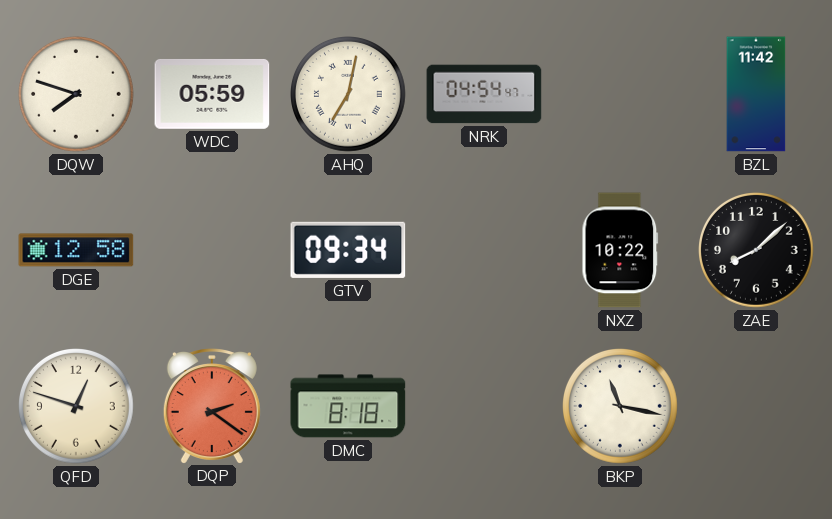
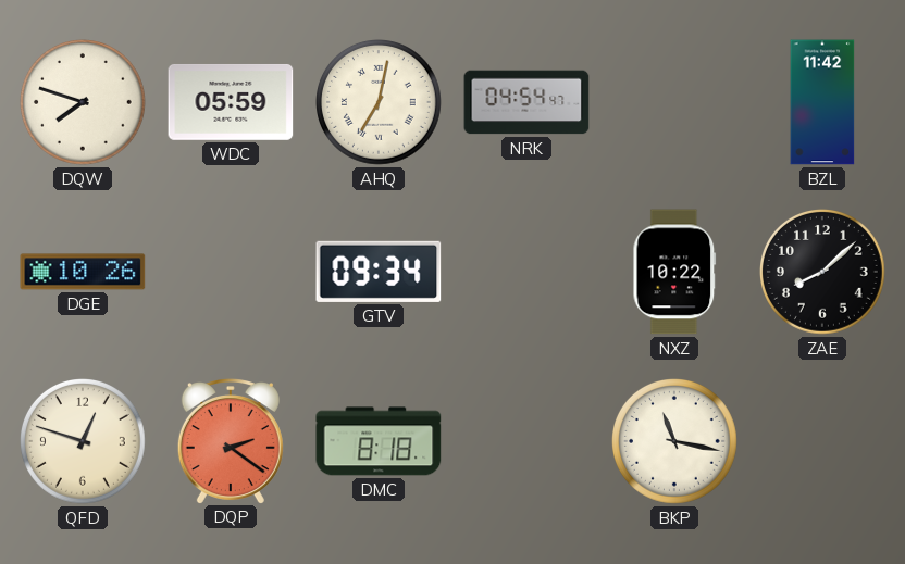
DGE: 12:58 -> 10:26
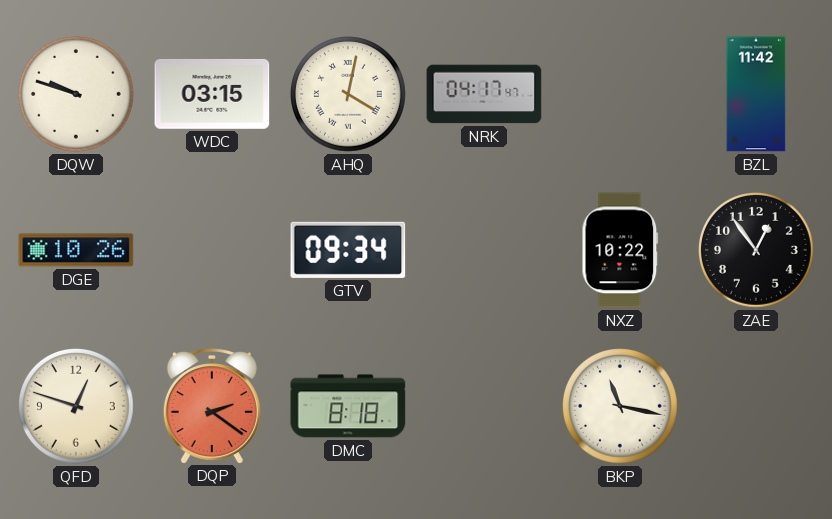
DQW: 7:48 -> 9:48
WDC: 05:59 -> 03:15
AHQ: 7:02 -> 4:02
NRK: 04:54 -> 04:17
ZAE: 8:08 -> 12:54
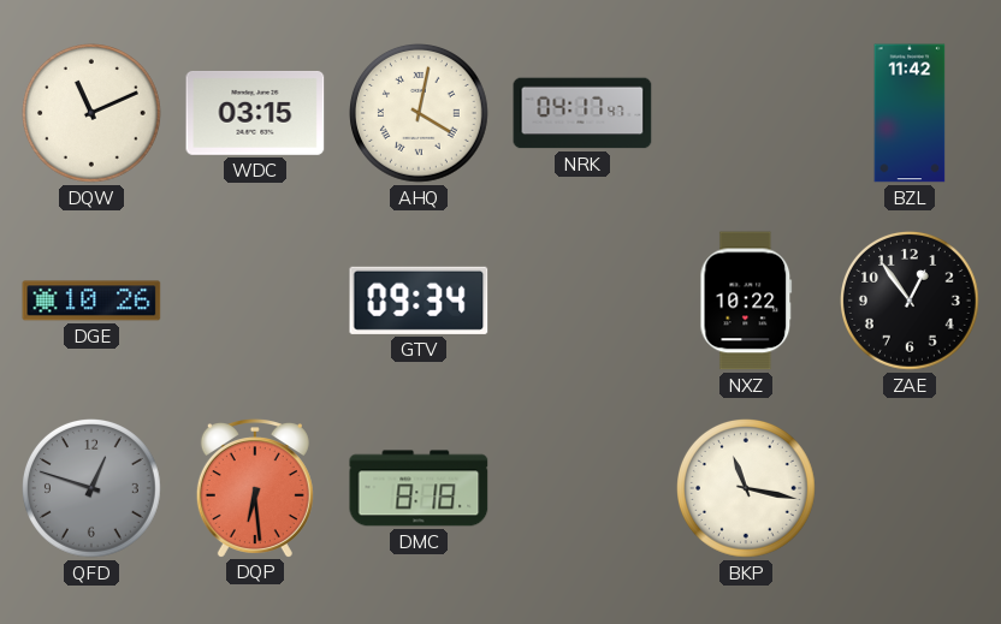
DQW: 9:48 -> 11:11
QFD dial: cream -> grey
DQP: 2:21 -> 6:29
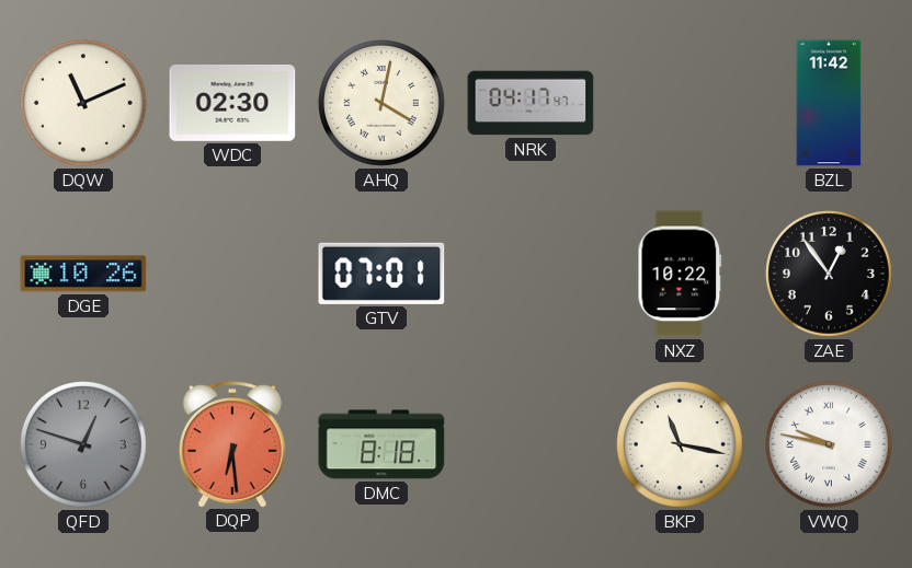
WDC: 03:15 -> 02:30
GTV: 09:34 -> 07:01
VWQ: none -> 9:47
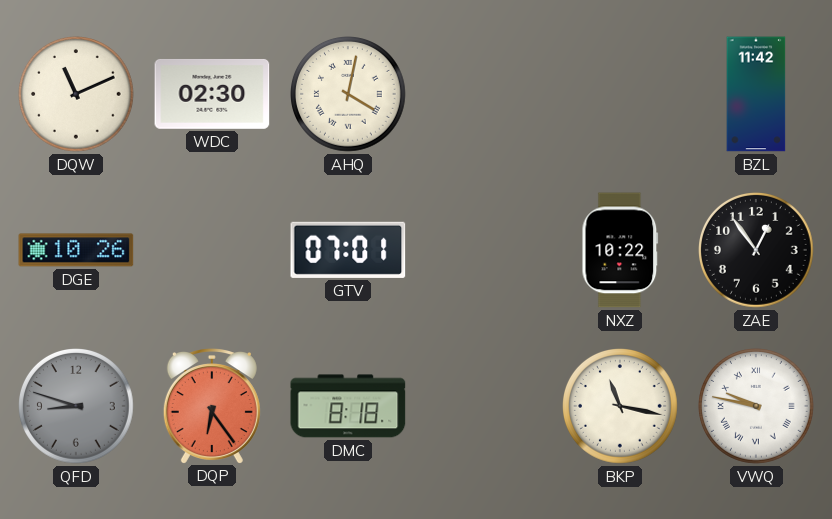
NRK: 04:17 -> none
QFD: 12:48 -> 8:48
DQP: 6:29 -> 6:24
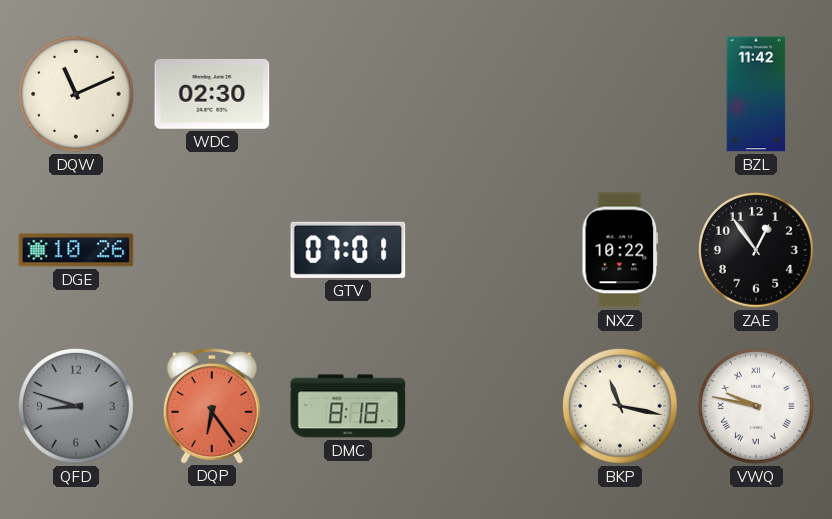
AHQ: 4:02 -> none
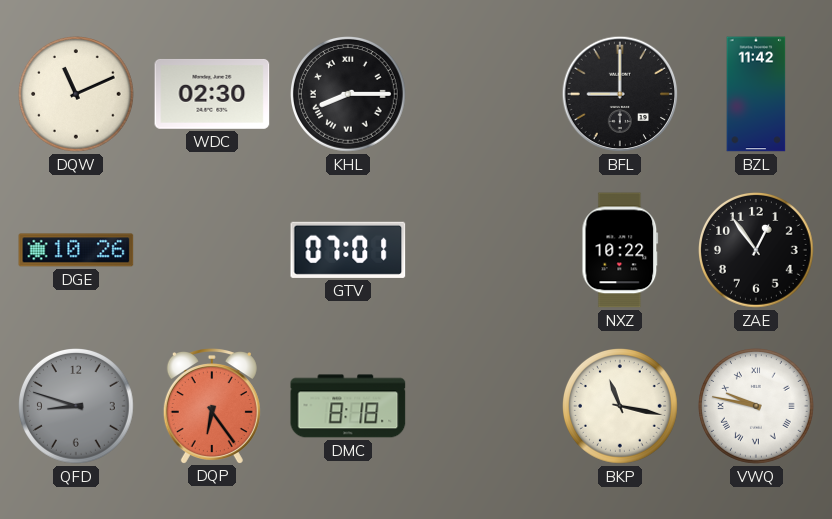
KHL: none -> 8:15
BFL: none -> 9:00
